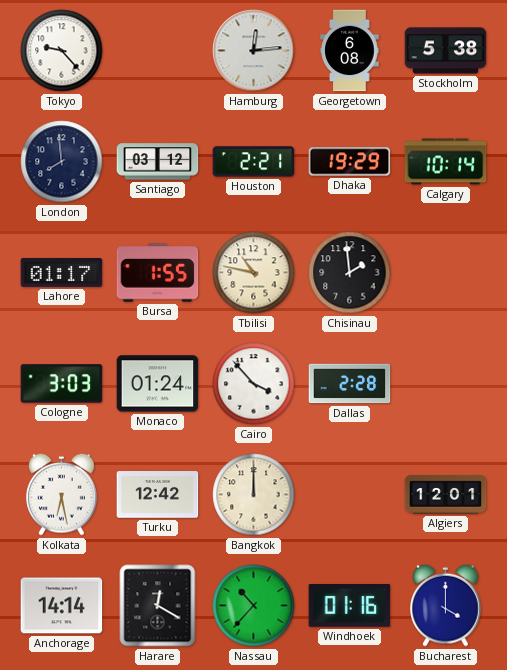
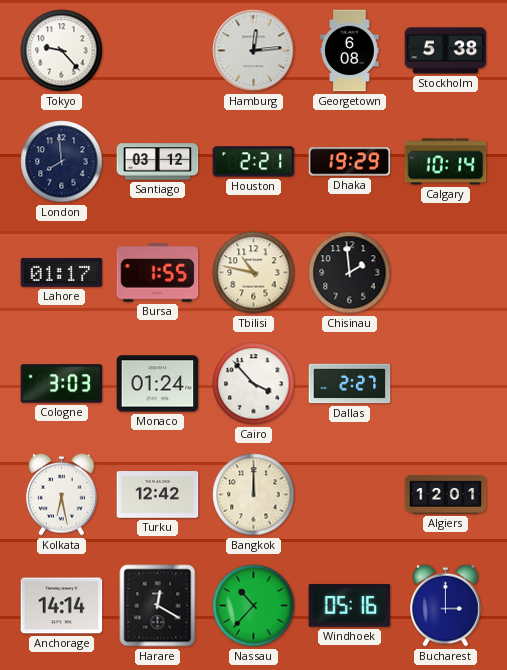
Dallas: 2:28 -> 2:27
Windhoek: 01:16 -> 05:16
Bucharest: 4:00 -> 3:00
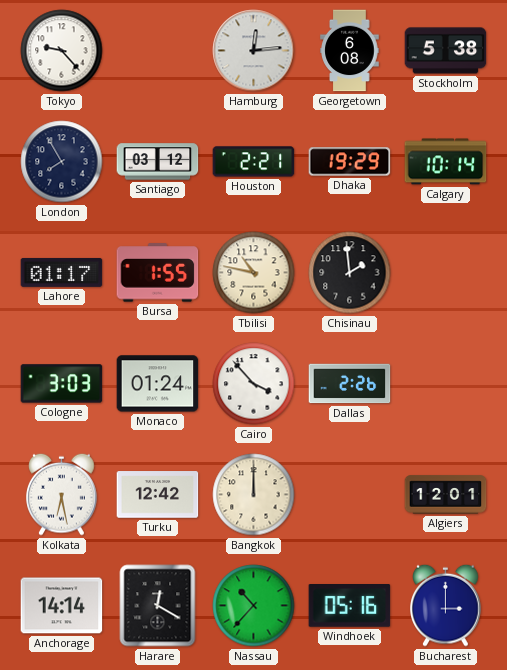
London: 7:59 -> 7:55
Dallas: 2:27 -> 2:26
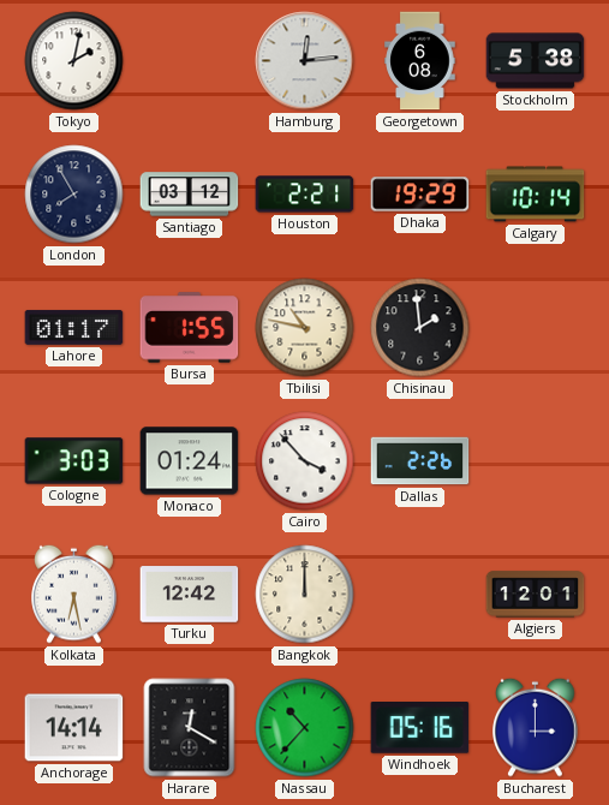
Tokyo: 9:23 -> 2:02
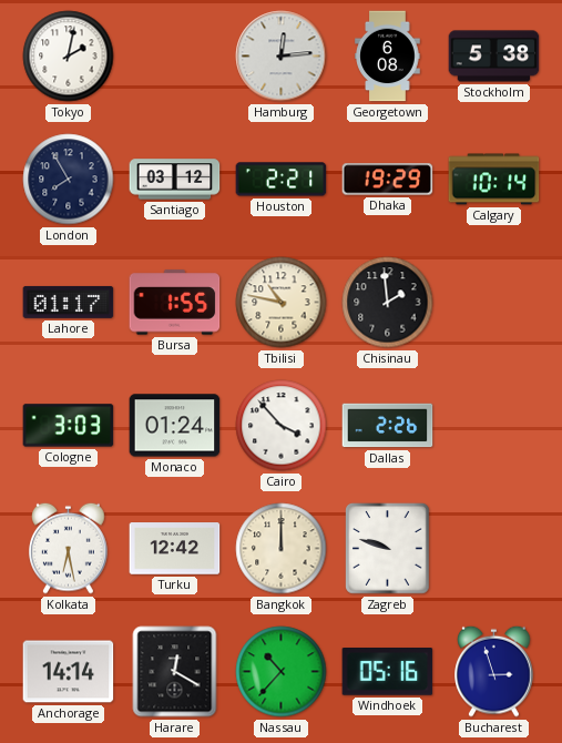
Zagreb: none -> 9:48
Algiers: 12:01 -> none
Bucharest: 3:00 -> 2:57
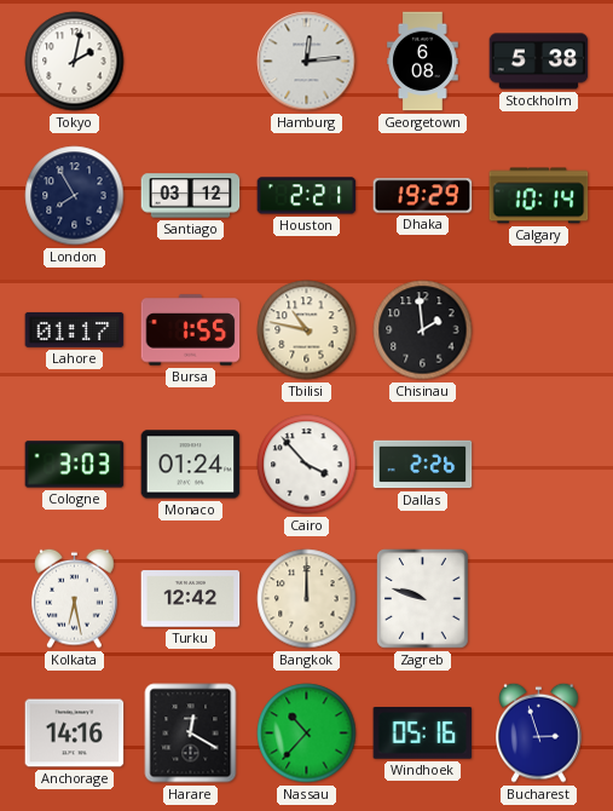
Anchorage: 14:14 -> 14:16
